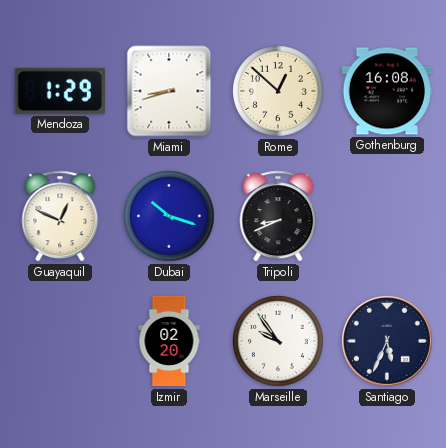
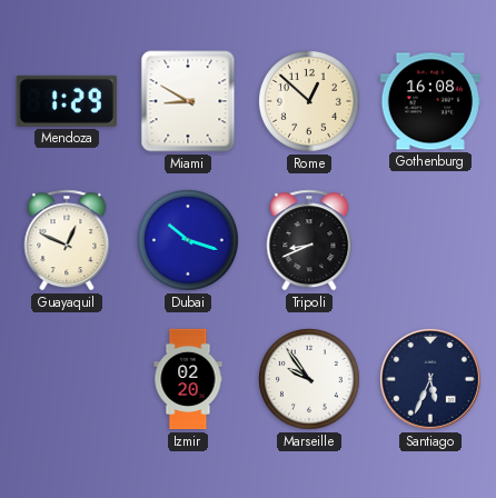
Miami: 8:42 -> 8:50
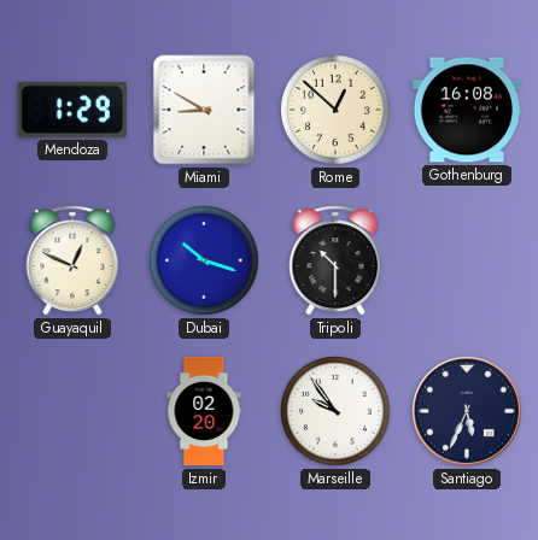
Tripoli: 8:41 -> 10:30
